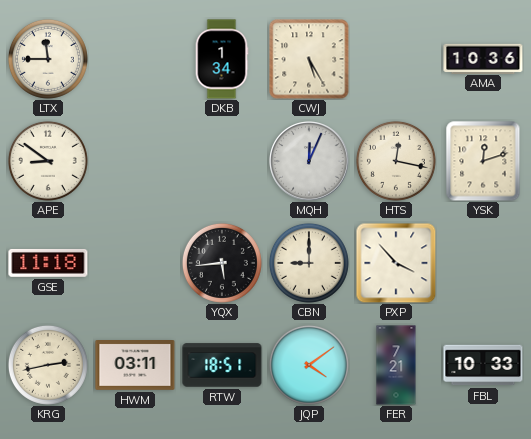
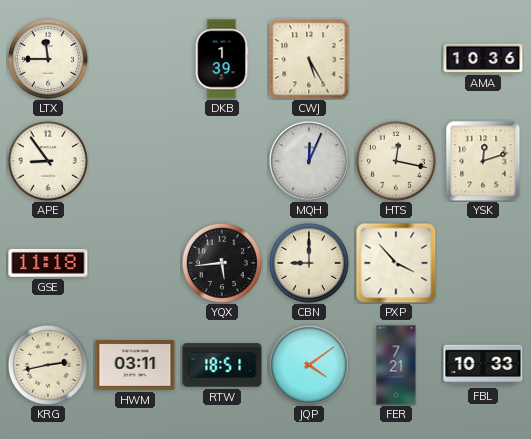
DKB: 1:34 -> 1:39
APE: 8:51 -> 8:54
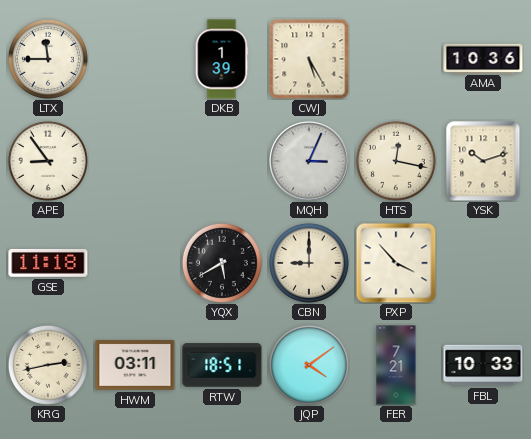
MQH: 12:04 -> 3:04
YSK: 12:12 -> 10:12
YQX: 5:44 -> 5:40
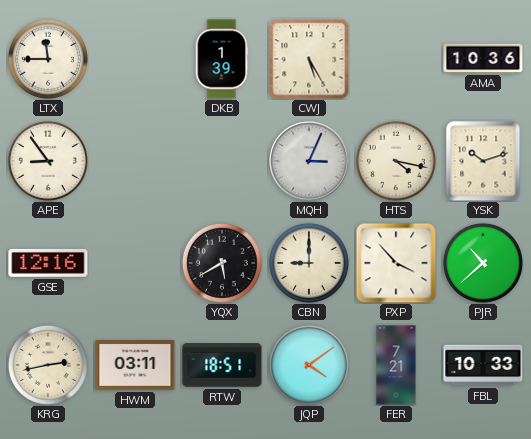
HTS: 12:17 -> 4:17
GSE: 11:18 -> 12:16
PJR: none -> 10:38
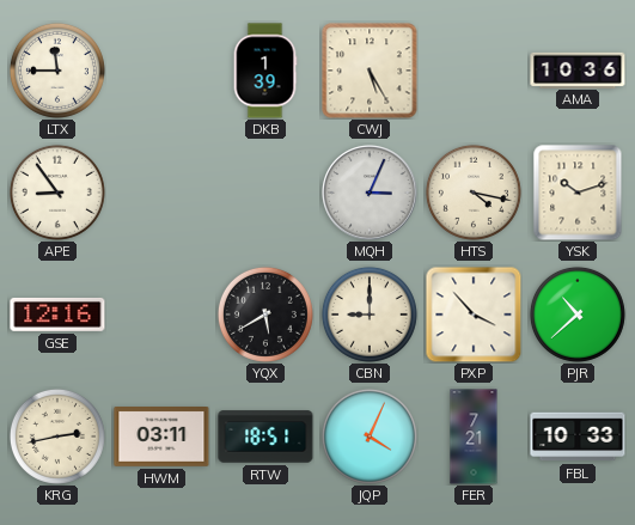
JQP: 4:09 -> 4:04
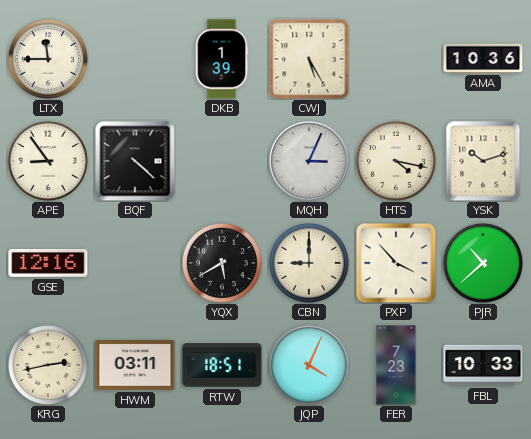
BQF: none -> 4:22
FER: 7:21 -> 7:23
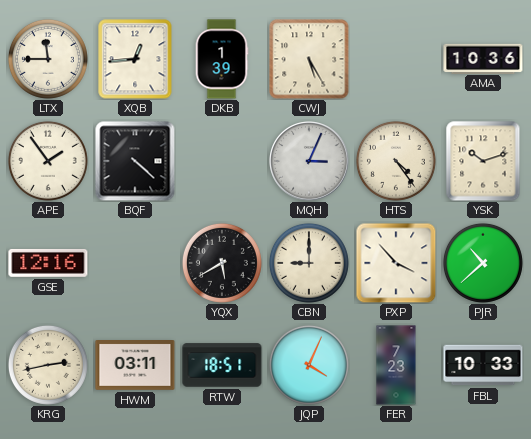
XQB: none -> 12:44
APE: 8:54 -> 1:54
HTS: 4:17 -> 4:24
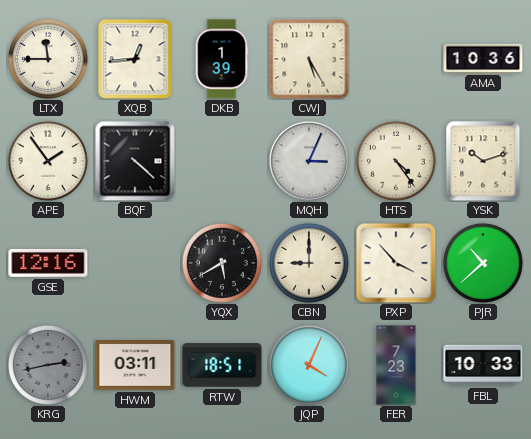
KRG dial: cream -> grey
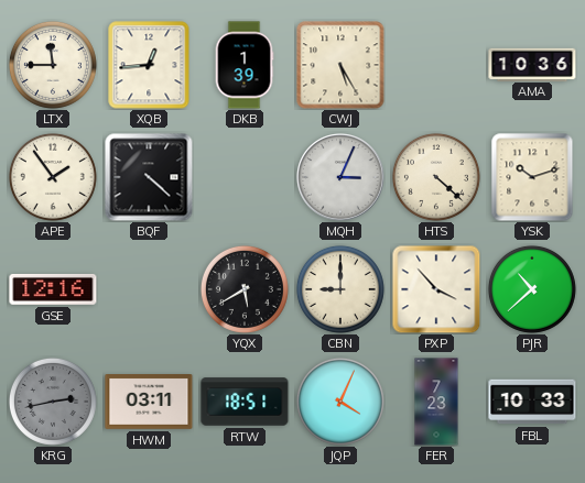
HTS: 4:24 -> 4:22
